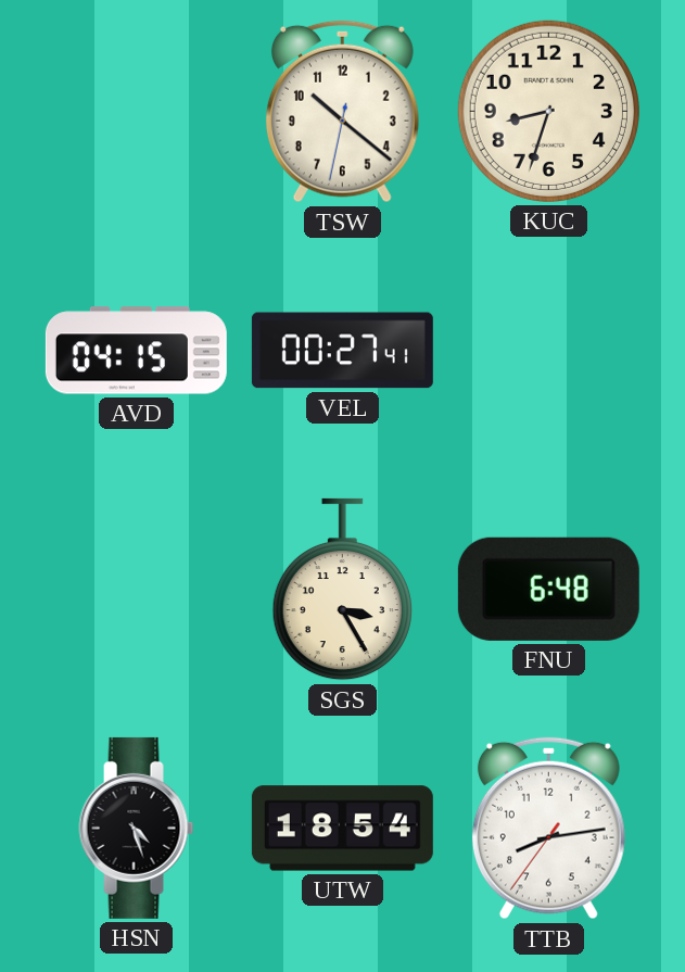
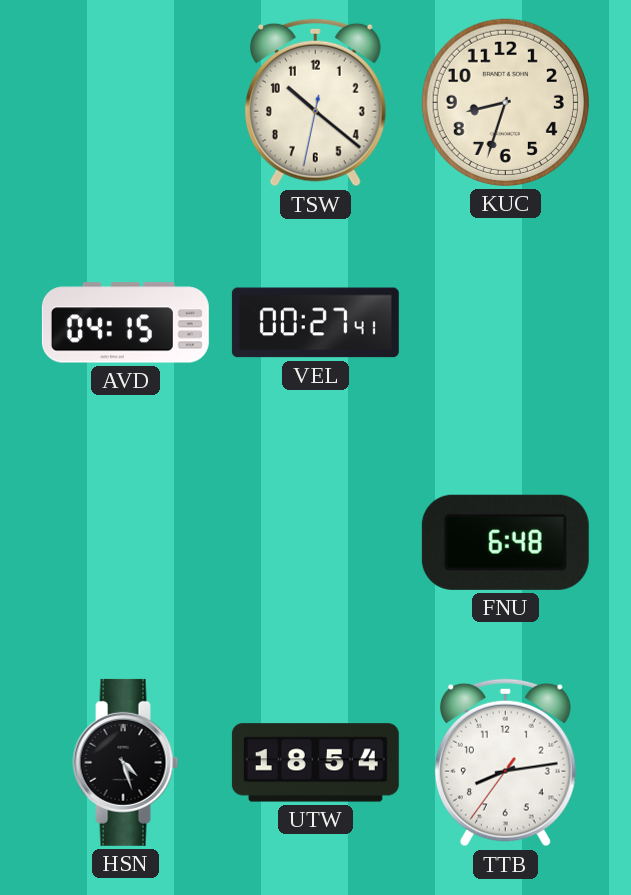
SGS: 3:25 -> none
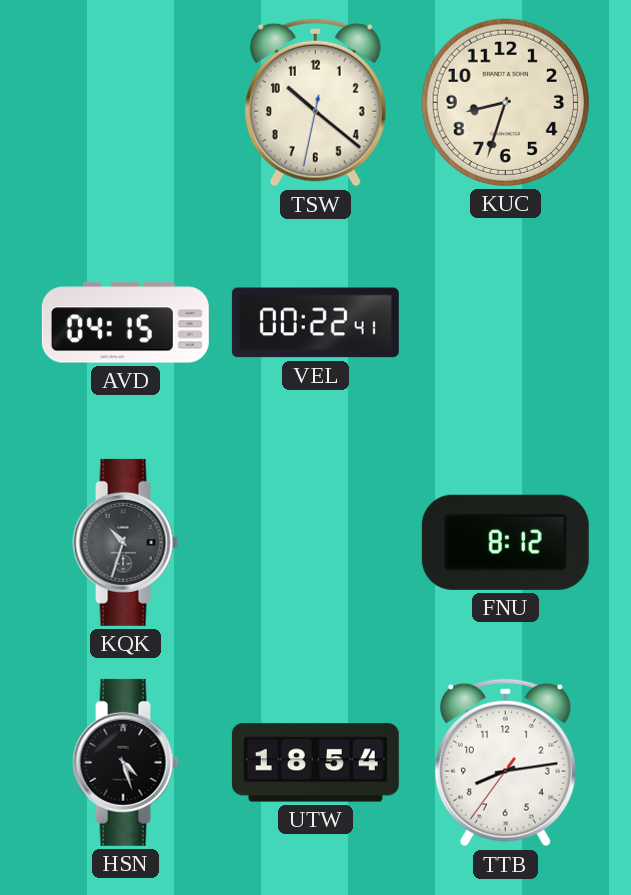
VEL: 00:27 -> 00:22
KQK: none -> 10:33
FNU: 6:48 -> 8:12
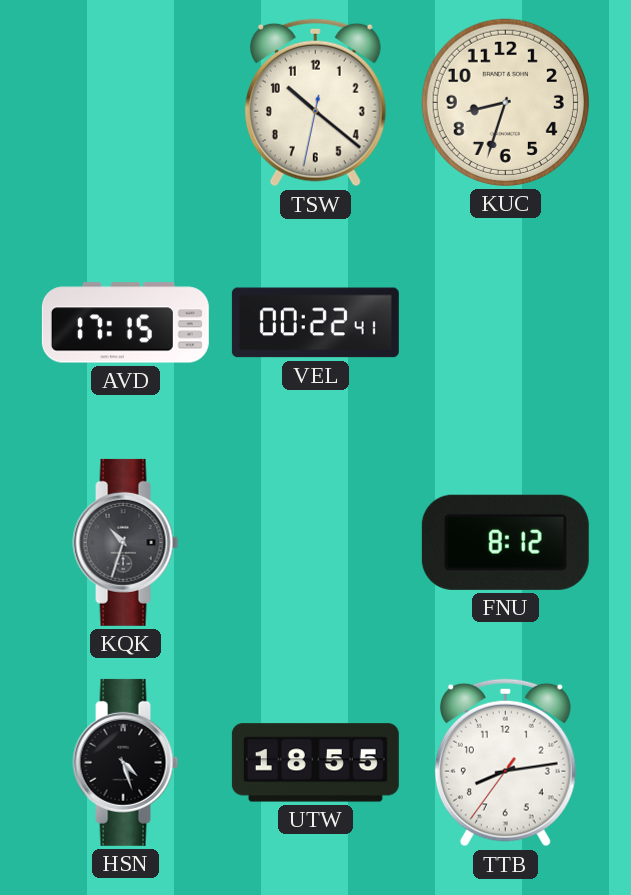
AVD: 04:15 -> 17:15
UTW: 18:54 -> 18:55
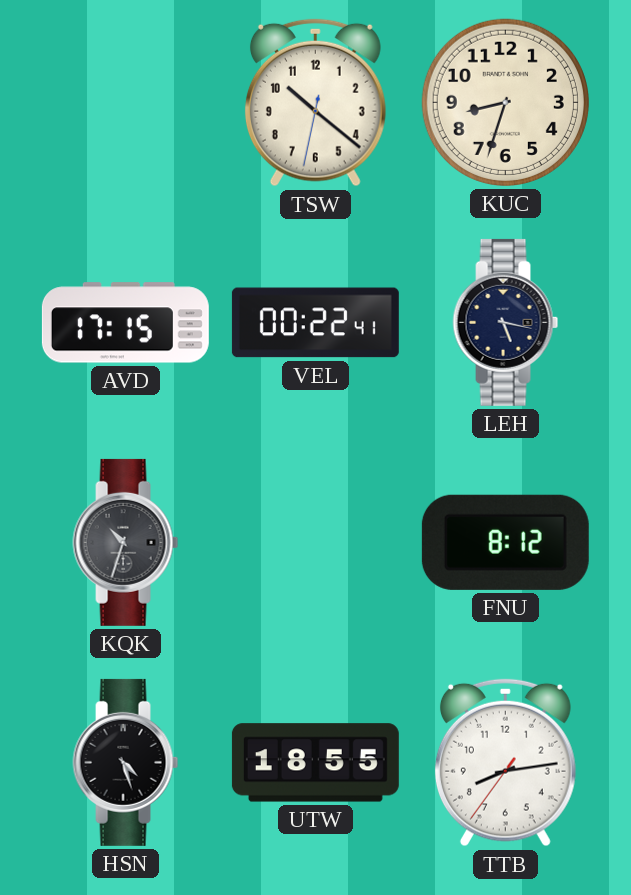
LEH: none -> 5:17
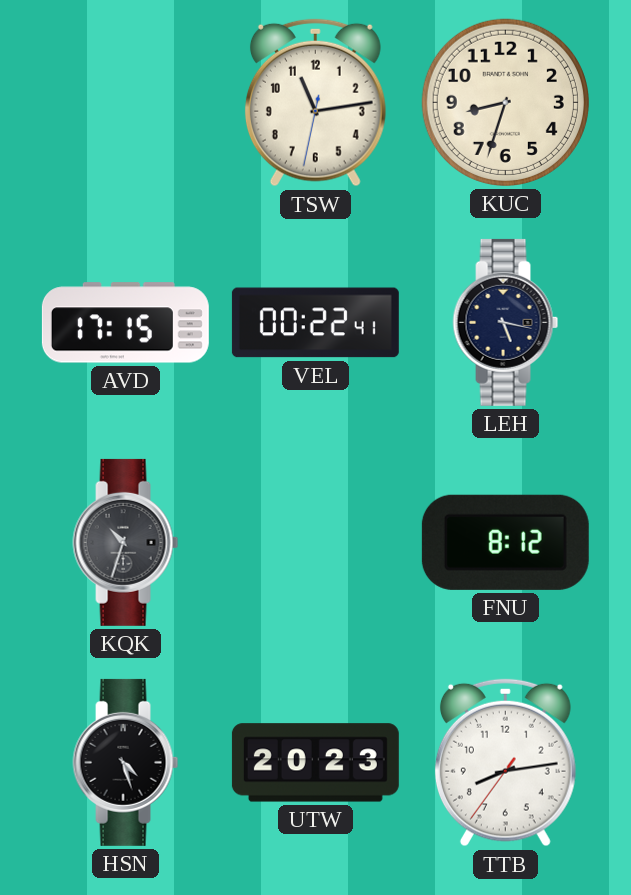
TSW: 10:21 -> 11:13
UTW: 18:55 -> 20:23
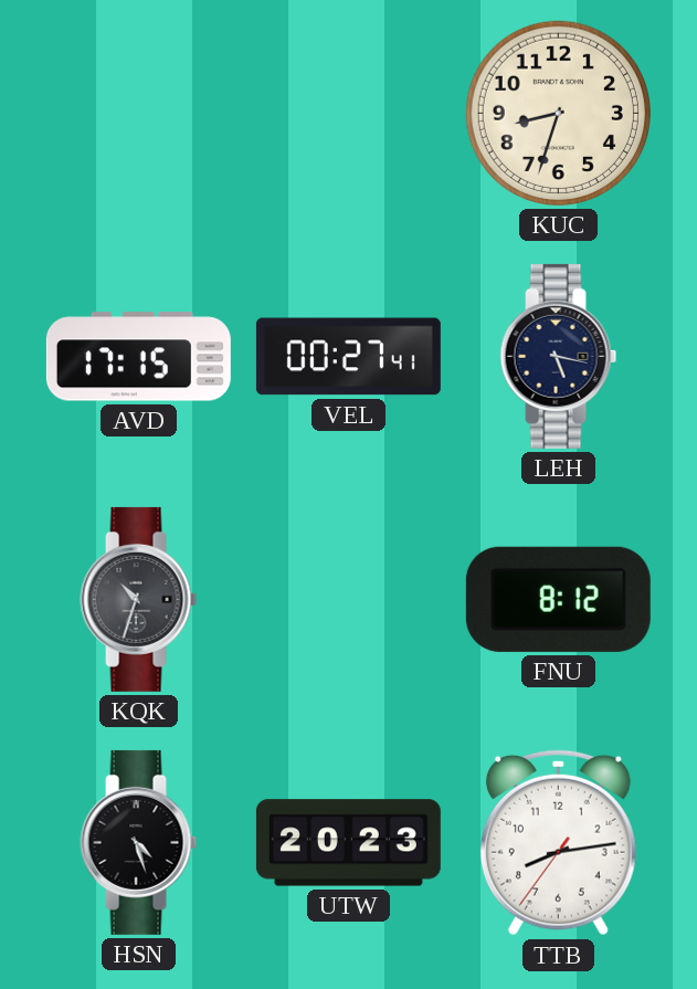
TSW: 11:13 -> none
VEL: 00:22 -> 00:27
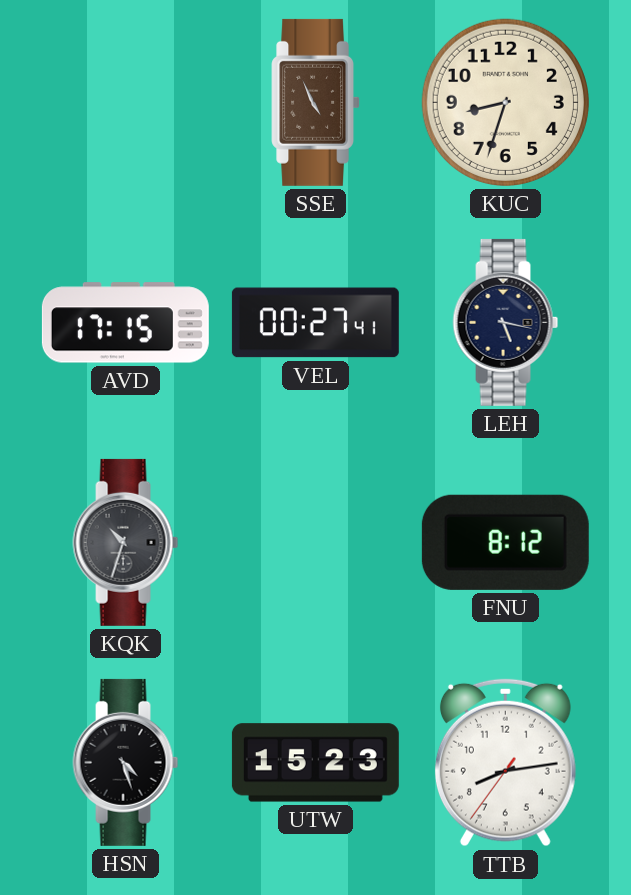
SSE: none -> 4:56
UTW: 20:23 -> 15:23
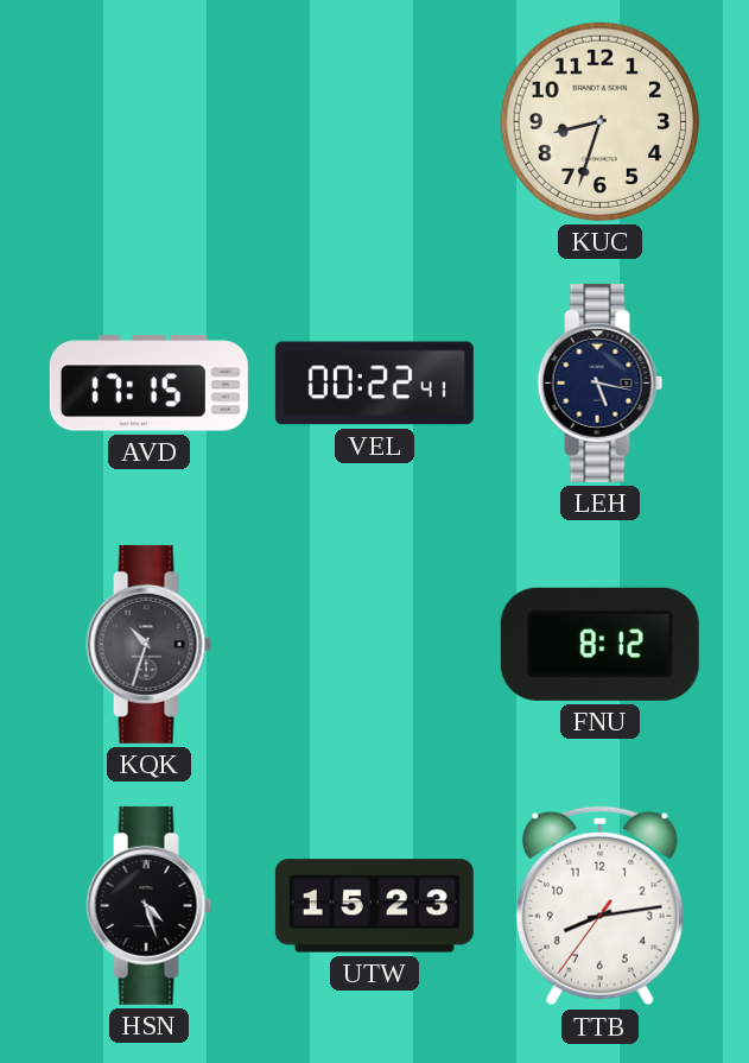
SSE: 4:56 -> none
VEL: 00:27 -> 00:22
